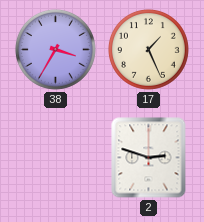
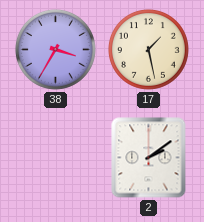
17: 1:26 -> 1:28
2: 2:48 -> 2:09
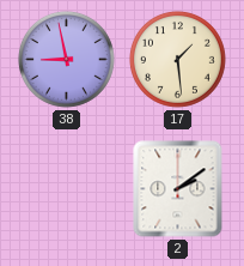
38: 3:35 -> 8:58
17: 1:28 -> 1:29
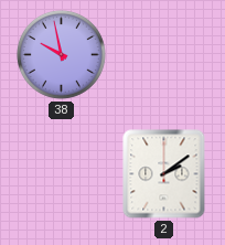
38: 8:58 -> 9:58
17: 1:29 -> none
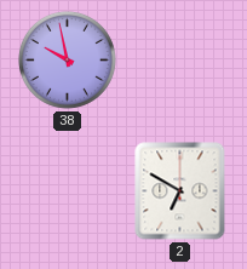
2: 2:09 -> 6:50
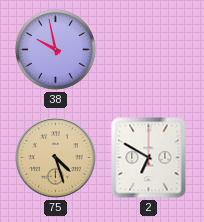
75: none -> 4:27
